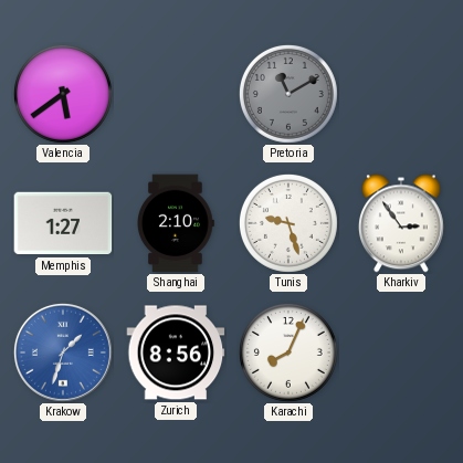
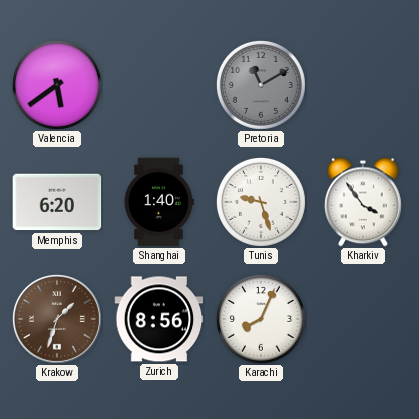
Memphis: 1:27 -> 6:20
Shanghai: 2:10 -> 1:40
Kharkiv: 2:54 -> 3:54
Krakow dial: blue -> brown
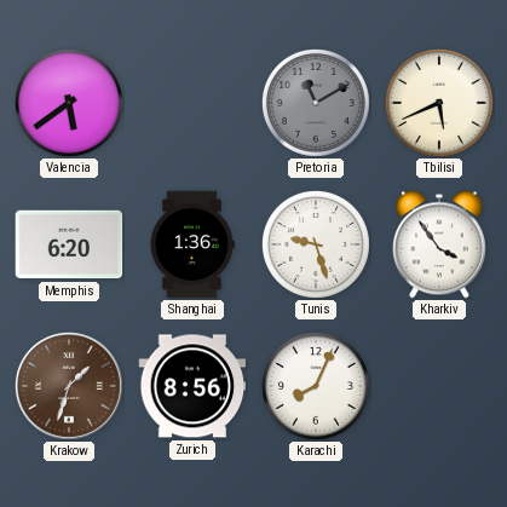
Tbilisi: none -> 5:41
Shanghai: 1:40 -> 1:36
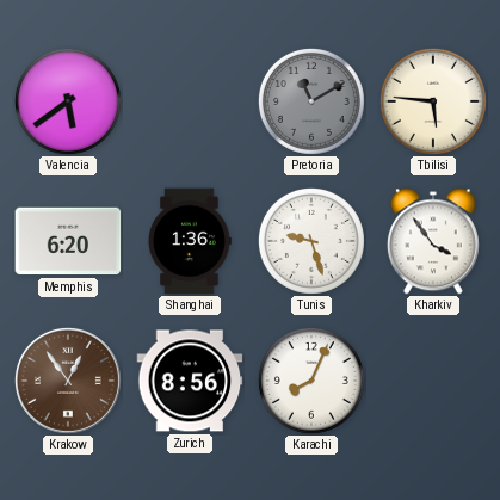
Tbilisi: 5:41 -> 5:46
Krakow: 1:33 -> 12:54
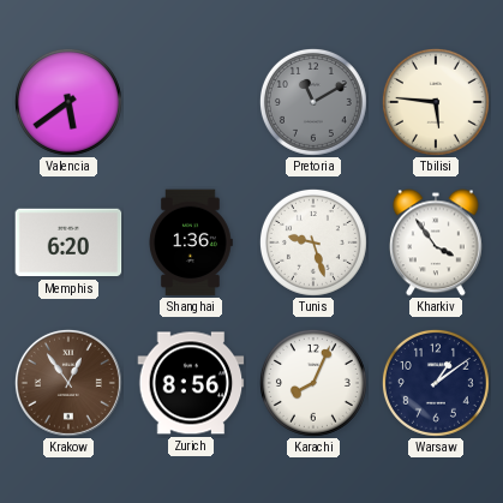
Warsaw: none -> 1:09
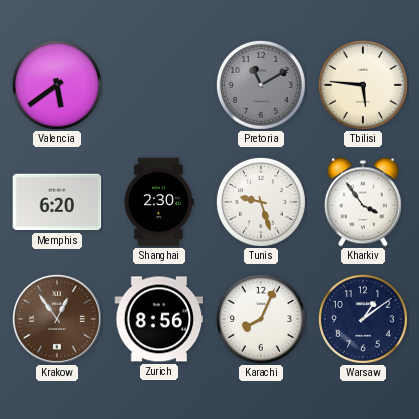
Shanghai: 1:36 -> 2:30
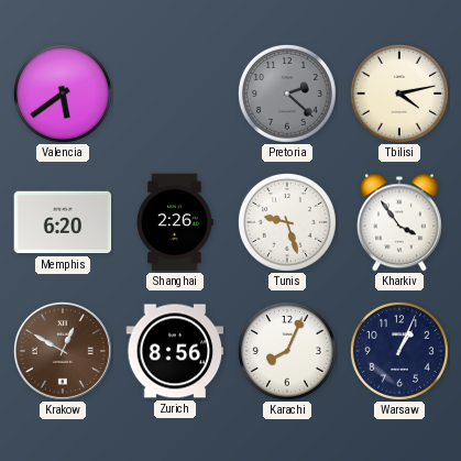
Pretoria: 11:10 -> 2:22
Tbilisi: 5:46 -> 4:13
Shanghai: 2:30 -> 2:26
Krakow: 12:54 -> 12:50
Warsaw: 1:09 -> 1:04
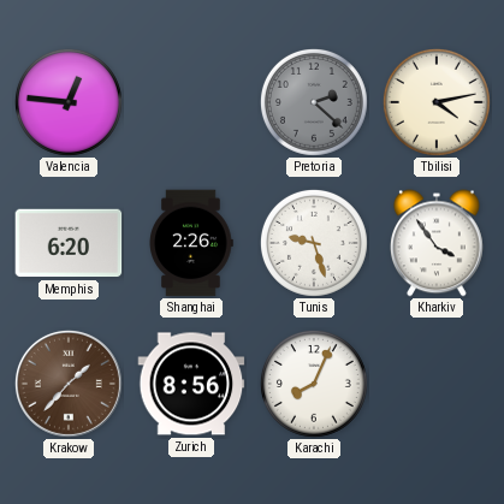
Valencia: 5:39 -> 12:46
Krakow: 12:50 -> 1:37
Warsaw: 1:04 -> none
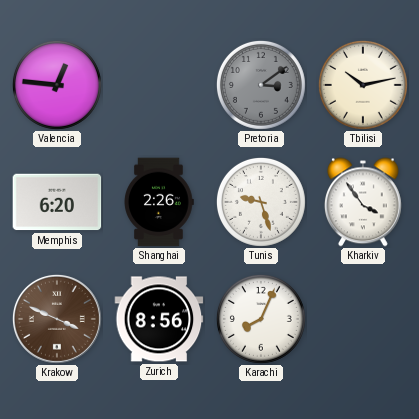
Pretoria: 2:22 -> 3:09
Tbilisi: 4:13 -> 10:13
Krakow: 1:37 -> 3:49
